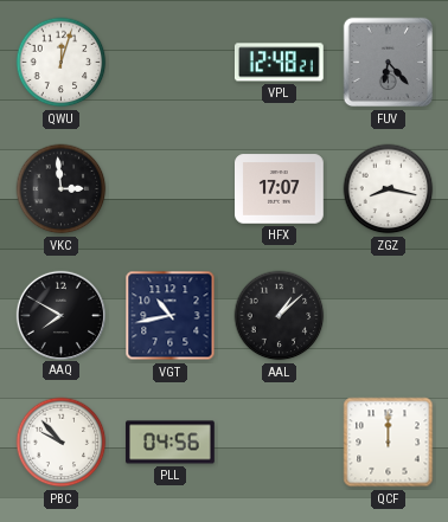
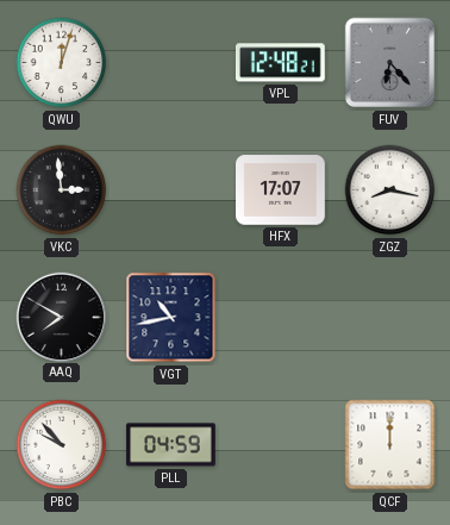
AAL: 1:08 -> none
PLL: 04:56 -> 04:59
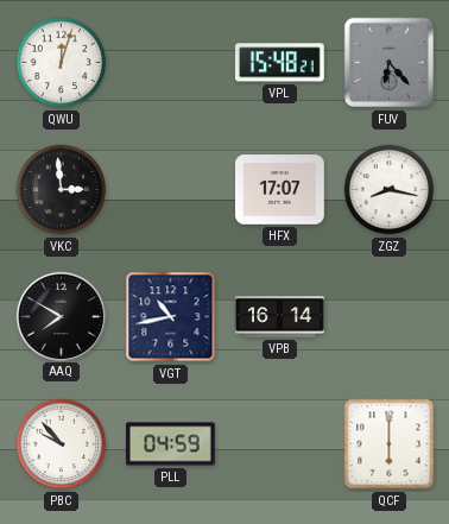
VPL: 12:48 -> 15:48
VPB: none -> 16:14
QCF: 12:00 -> 6:00
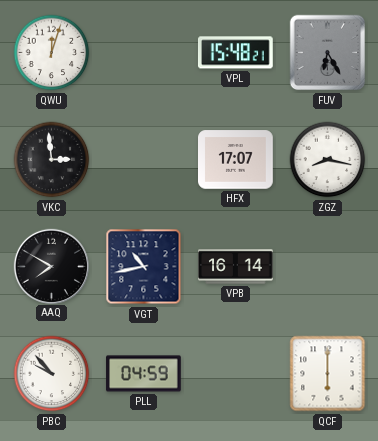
FUV: 6:23 -> 6:25
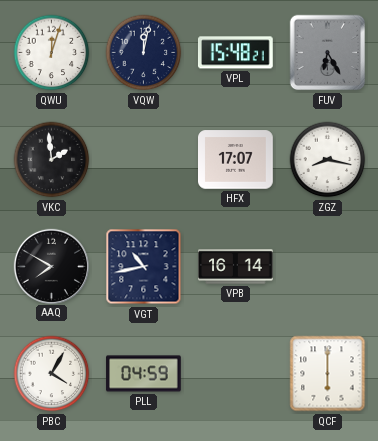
VQW: none -> 12:02
VKC: 2:59 -> 1:59
PBC: 9:53 -> 4:05
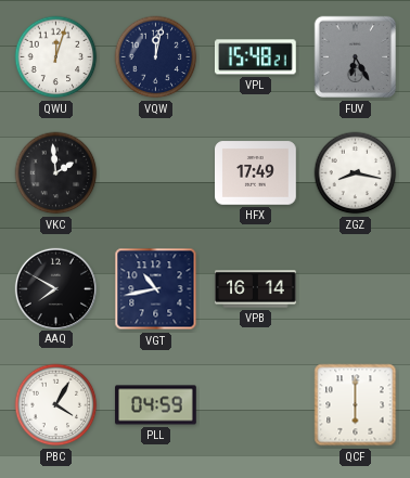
HFX: 17:07 -> 17:49
